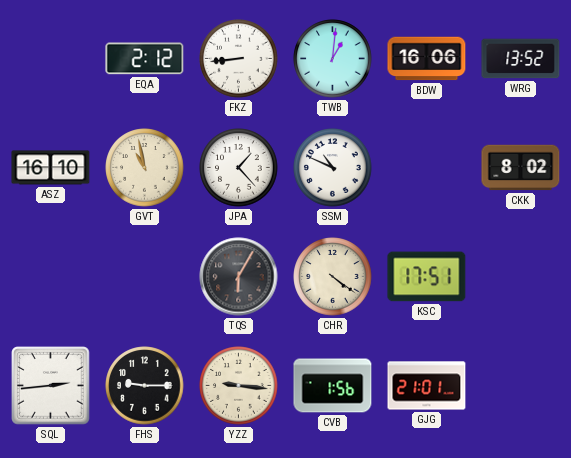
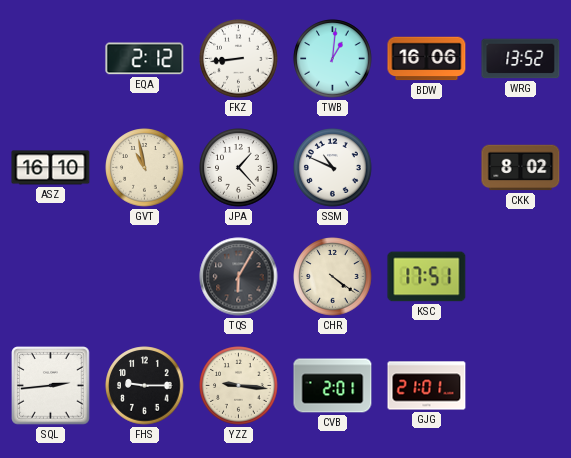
CVB: 1:56 -> 2:01
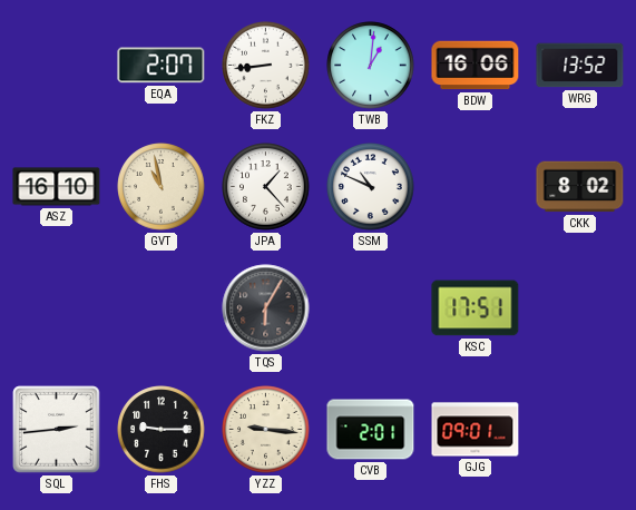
EQA: 2:12 -> 2:07
CHR: 4:21 -> none
GJG: 21:01 -> 09:01
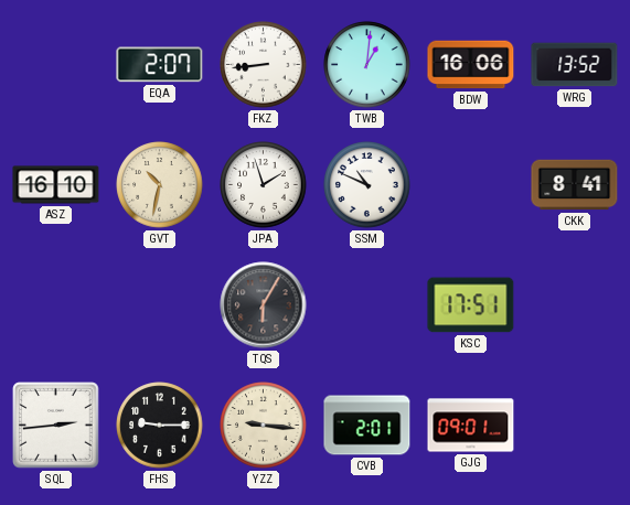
GVT: 10:58 -> 10:32
JPA: 1:23 -> 1:57
CKK: 8:02 -> 8:41
